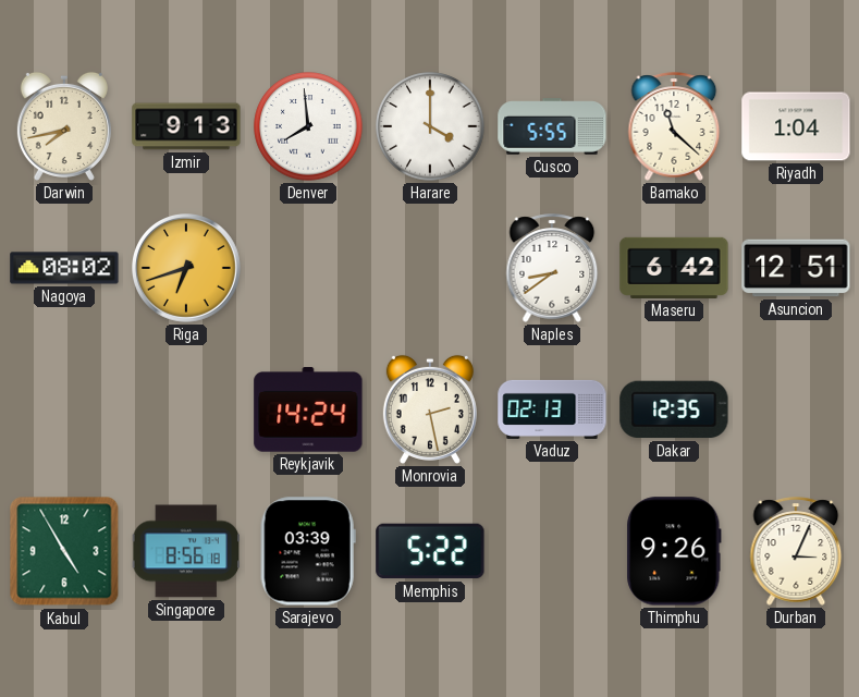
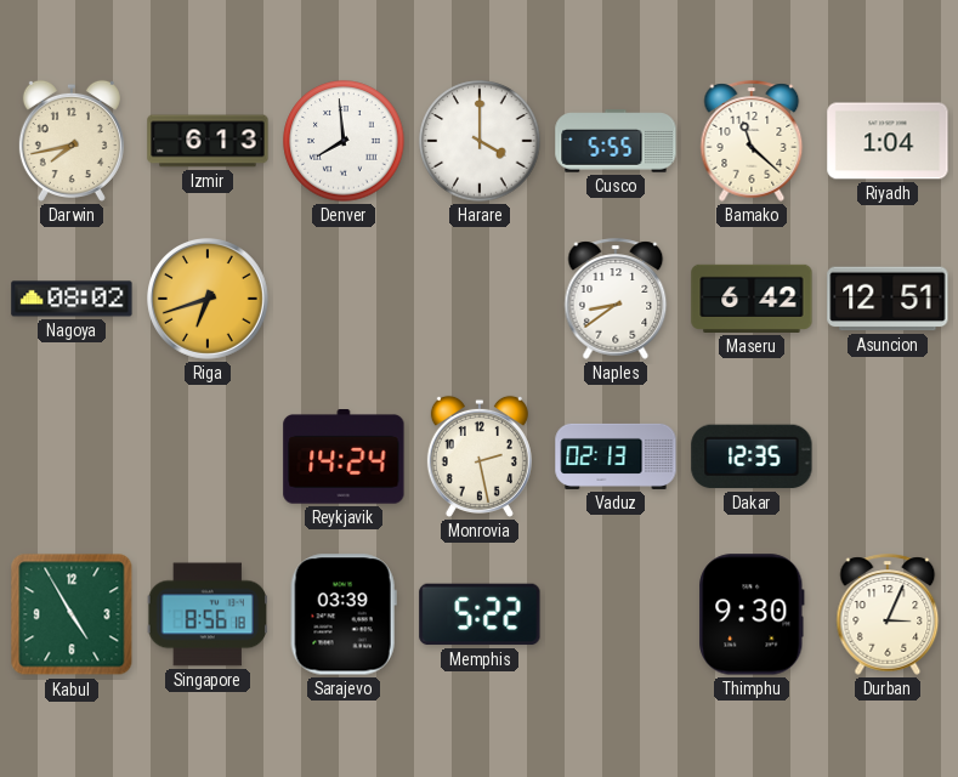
Izmir: 9:13 -> 6:13
Thimphu: 9:26 -> 9:30
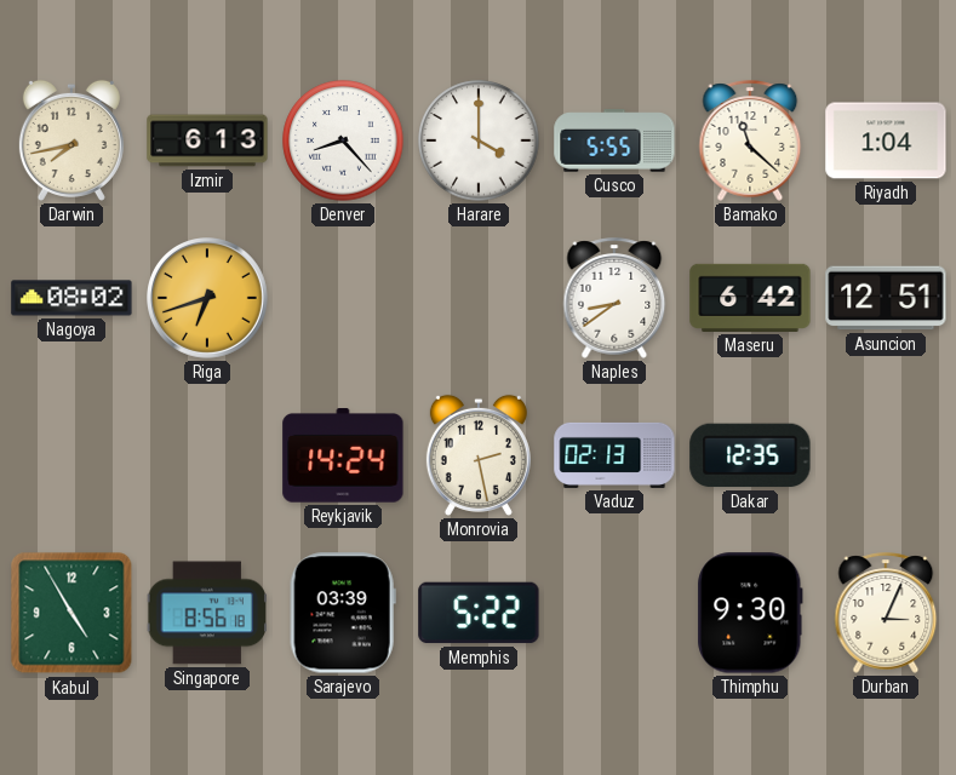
Denver: 7:59 -> 8:23
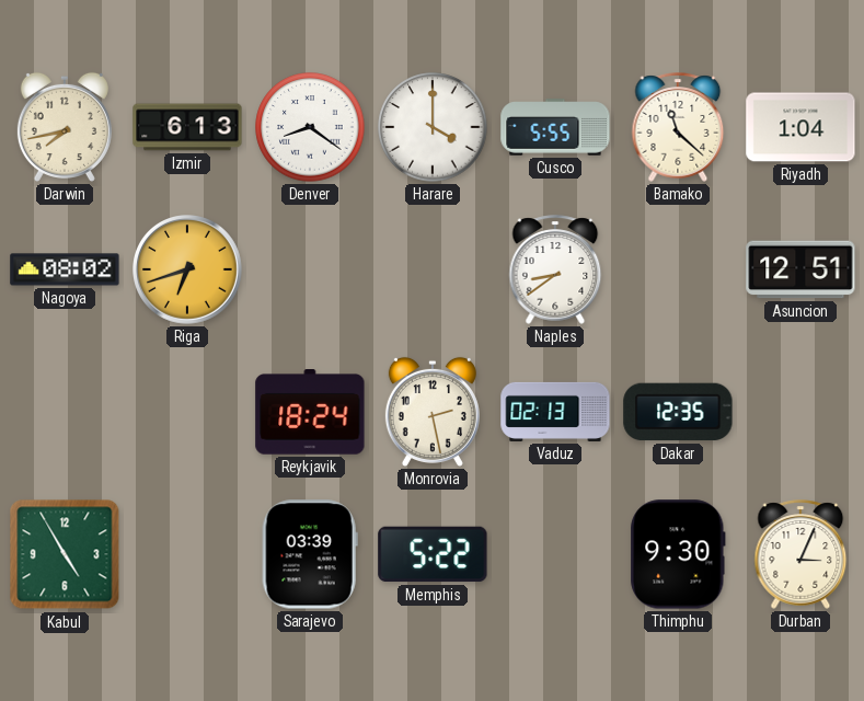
Denver: 8:23 -> 8:21
Maseru: 6:42 -> none
Reykjavik: 14:24 -> 18:24
Singapore: 8:56 -> none
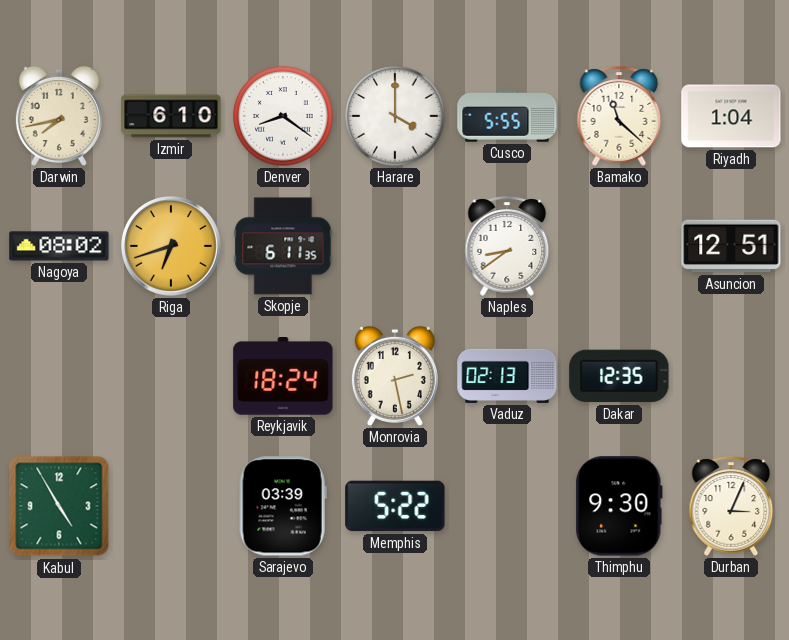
Izmir: 6:13 -> 6:10
Skopje: none -> 6:11
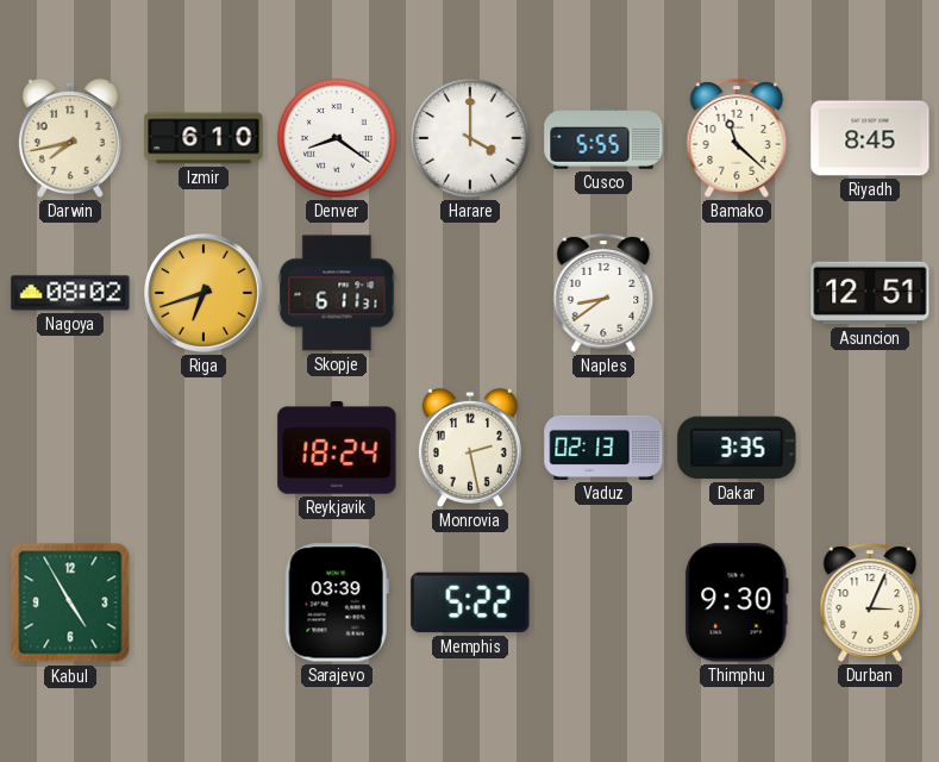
Riyadh: 1:04 -> 8:45
Skopje: 6:11:35 -> 6:11:31
Dakar: 12:35 -> 3:35
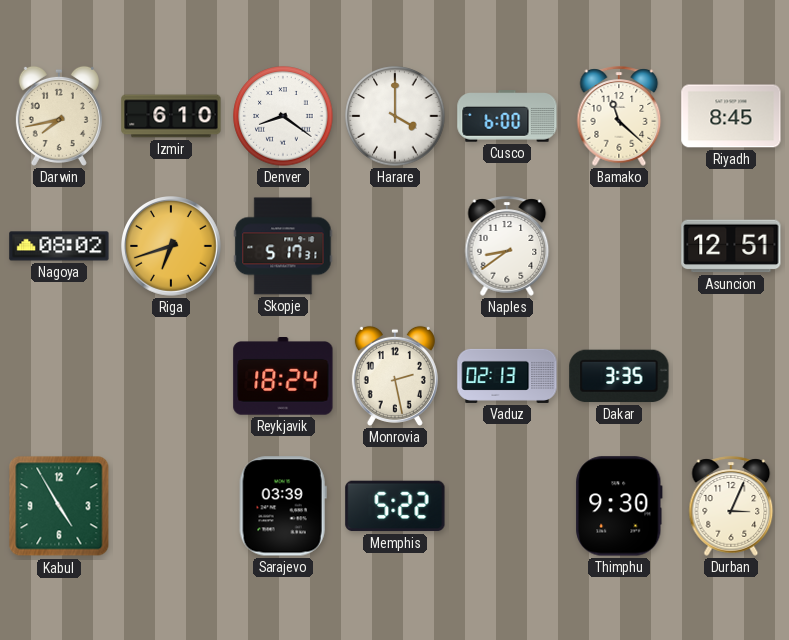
Cusco: 5:55 -> 6:00
Skopje: 6:11 -> 5:17
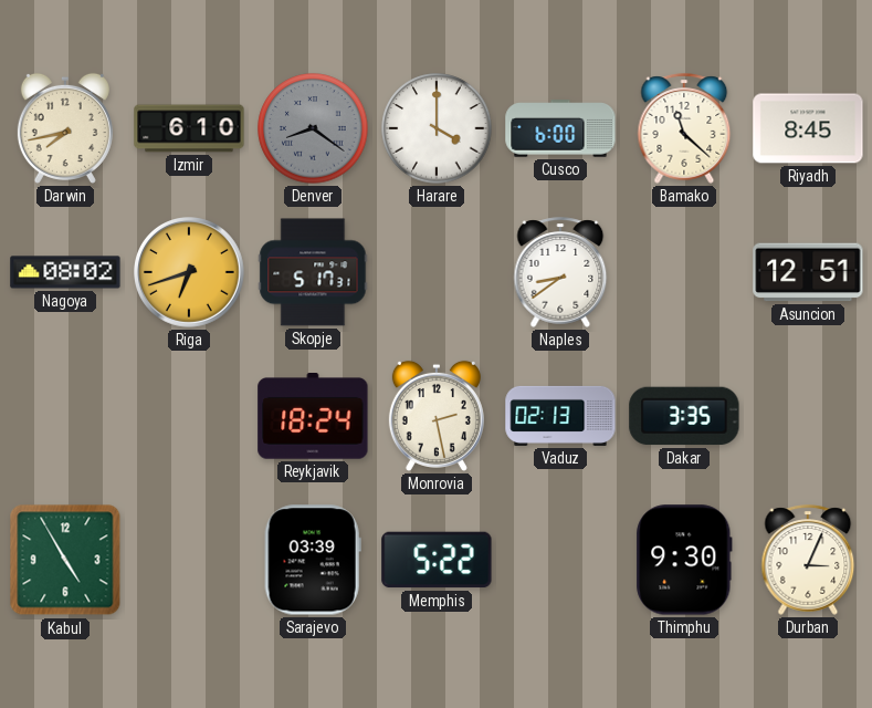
Denver dial: white -> grey
